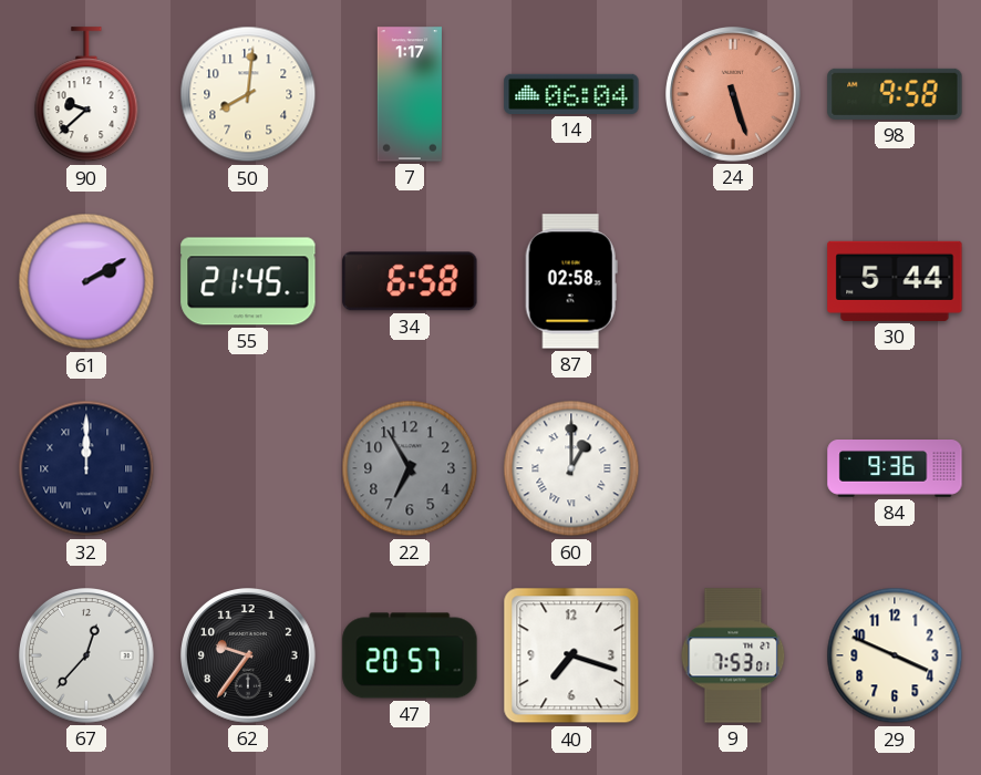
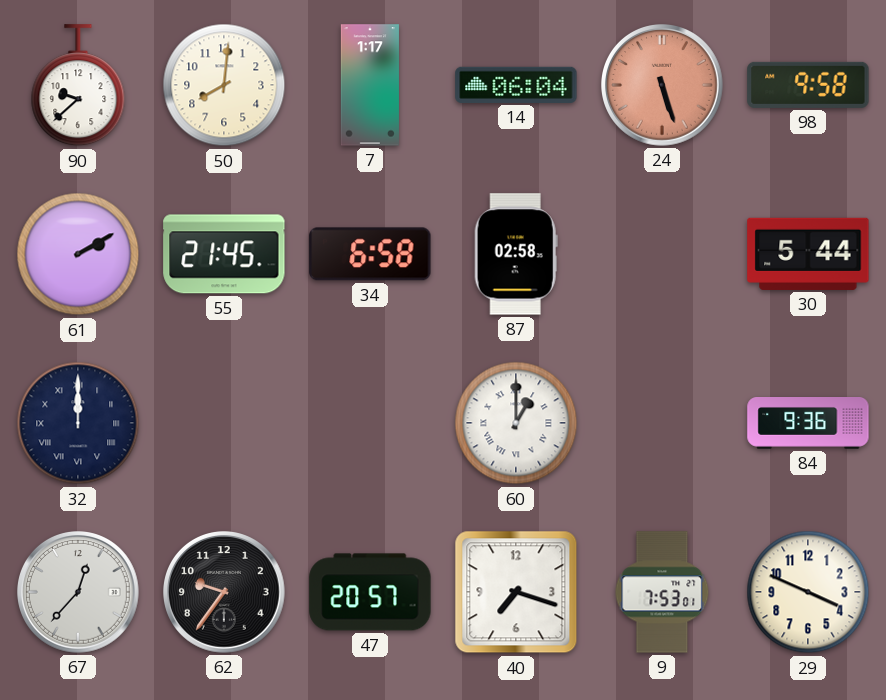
22: 6:55 -> none
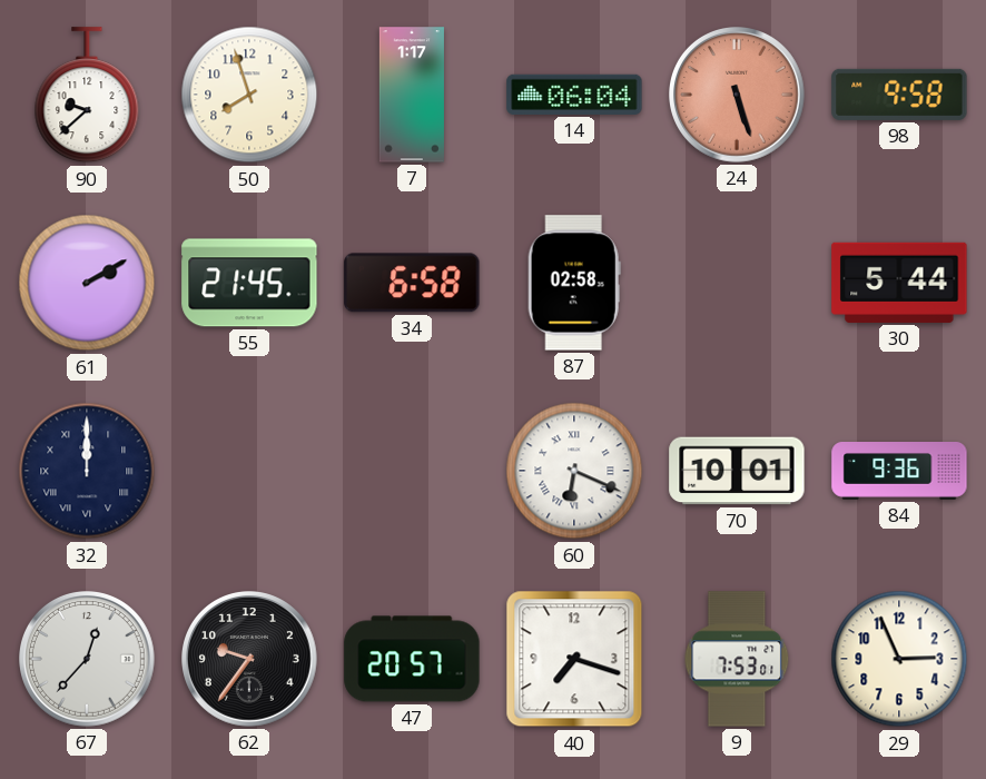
50: 8:01 -> 7:57
60: 1:00 -> 6:19
70: none -> 10:01
29: 3:49 -> 2:56
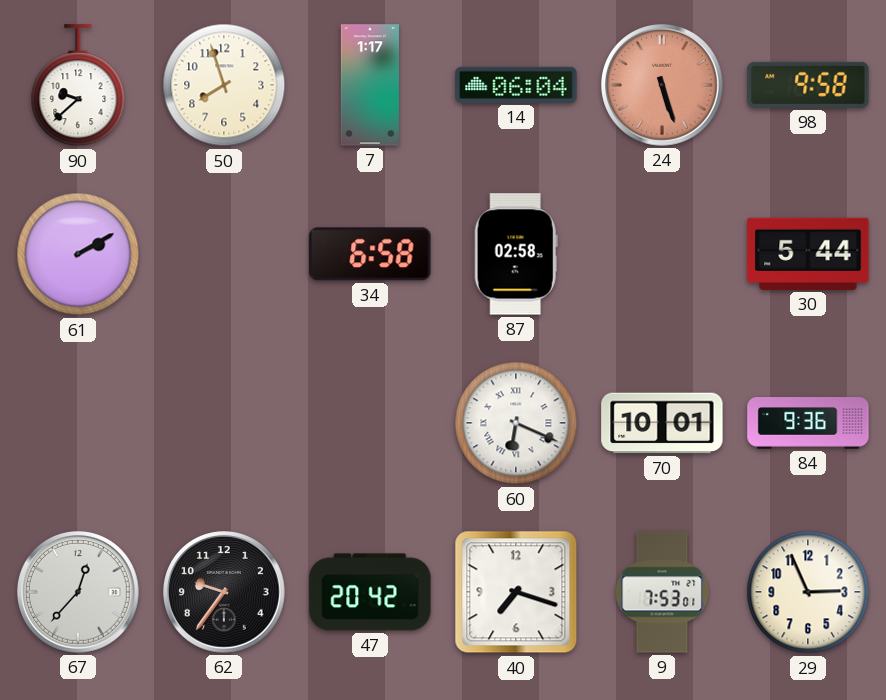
55: 21:45 -> none
32: 12:00 -> none
47: 20:57 -> 20:42
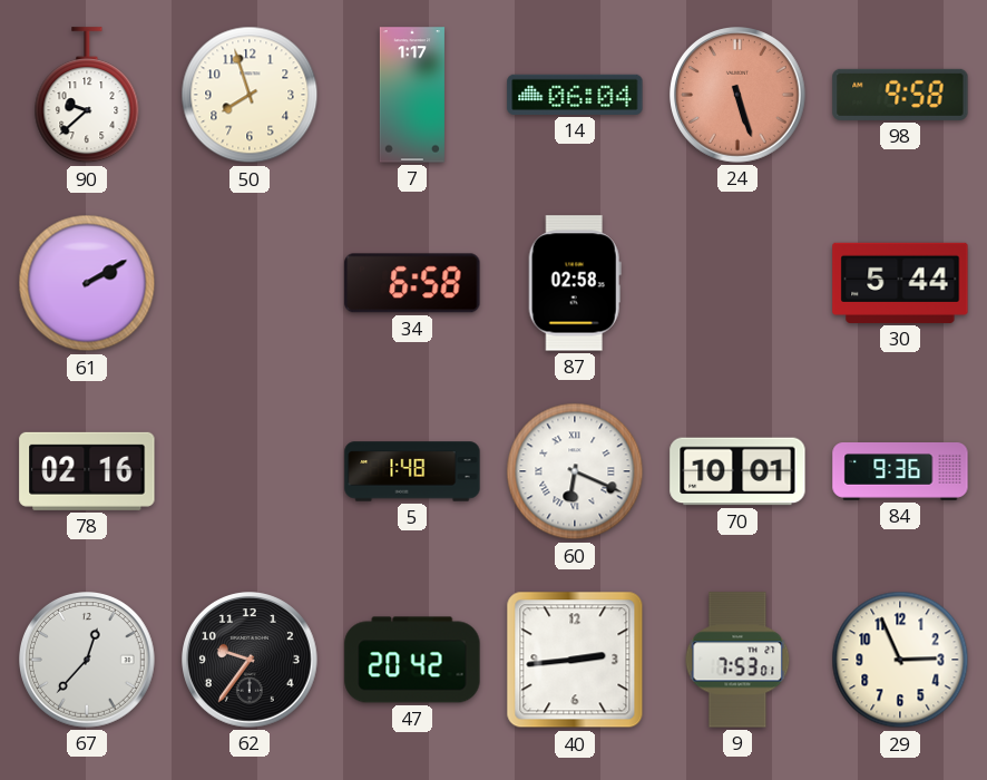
78: none -> 02:16
5: none -> 1:48
40: 7:18 -> 2:44
